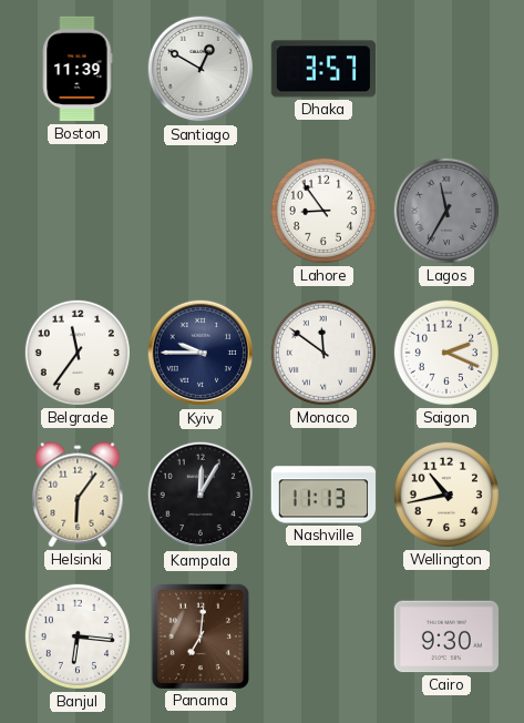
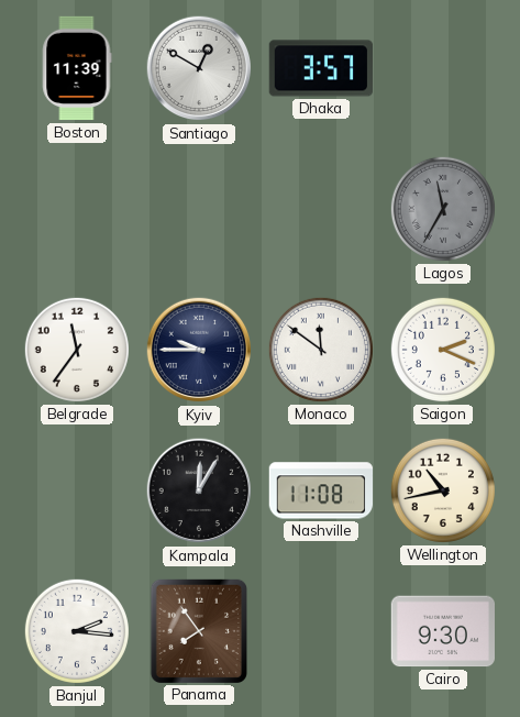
Lahore: 8:54 -> none
Helsinki: 6:06 -> none
Nashville: 11:13 -> 11:08
Banjul: 6:16 -> 2:16
Panama: 7:01 -> 7:54
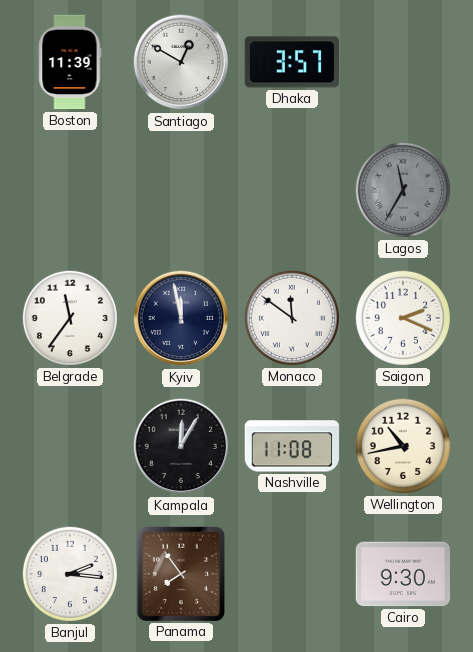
Kyiv: 9:45 -> 11:58
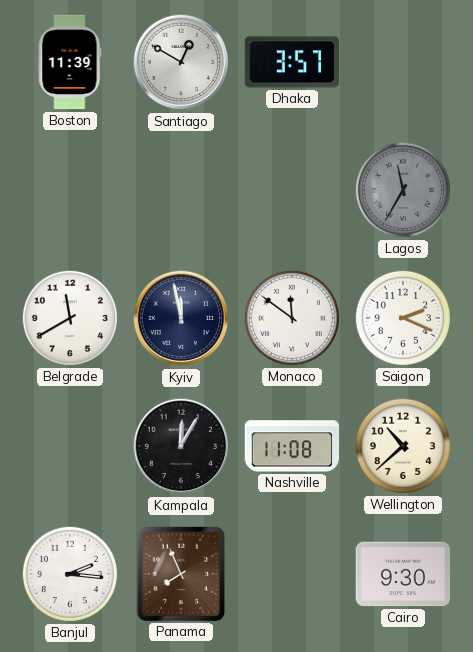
Belgrade: 11:36 -> 11:40
Wellington: 10:43 -> 10:38
Panama: 7:54 -> 7:56
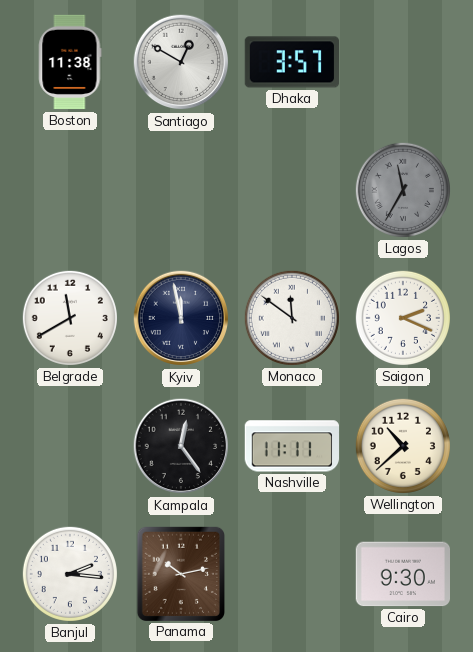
Boston: 11:39 -> 11:38
Kampala: 12:05 -> 12:24
Nashville: 11:08 -> 11:11
Panama: 7:56 -> 10:13
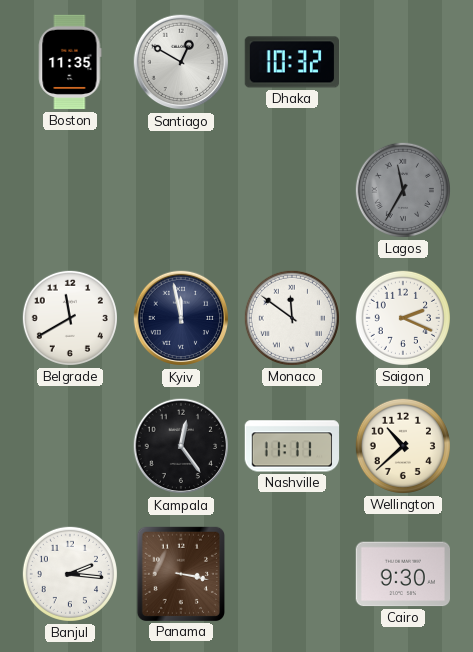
Boston: 11:38 -> 11:35
Dhaka: 3:57 -> 10:32
Panama: 10:13 -> 3:17
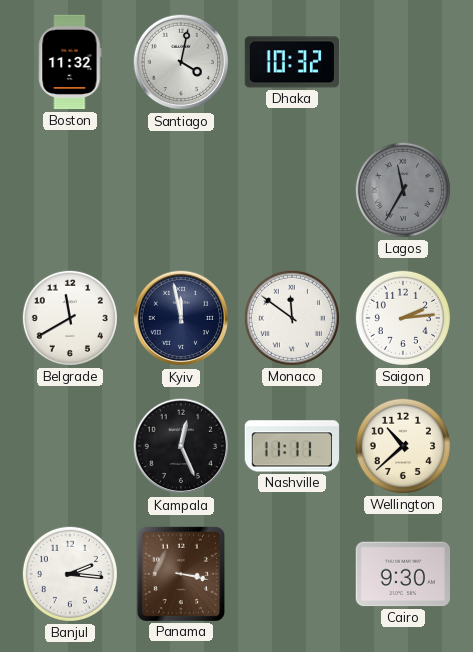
Boston: 11:35 -> 11:32
Santiago: 12:50 -> 4:02
Saigon: 2:19 -> 2:14
Kampala: 12:24 -> 12:26
